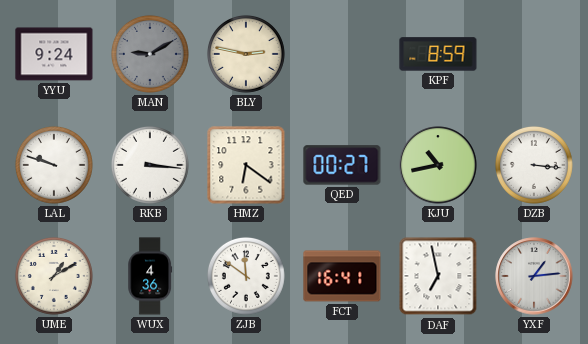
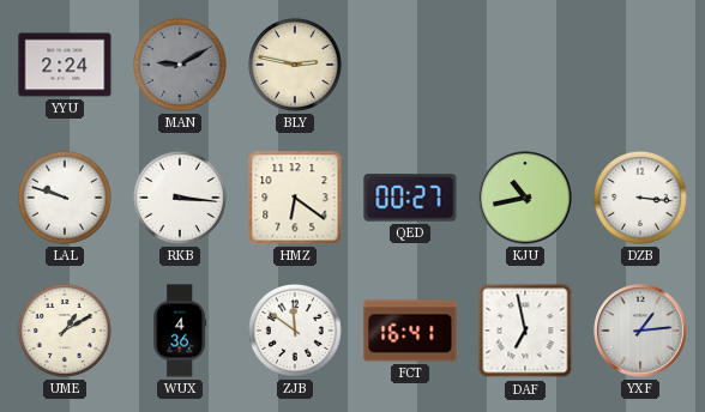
YYU: 9:24 -> 2:24
KPF: 8:59 -> none
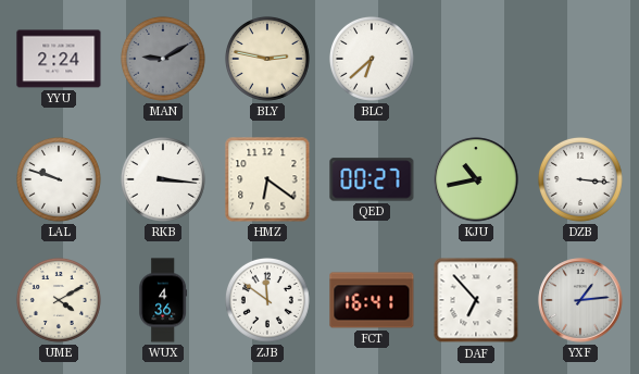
BLC: none -> 6:38
UME: 1:10 -> 4:10
DAF: 6:58 -> 6:53
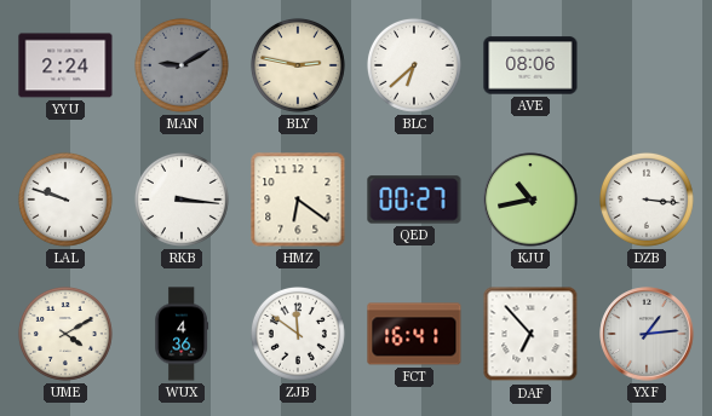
AVE: none -> 08:06
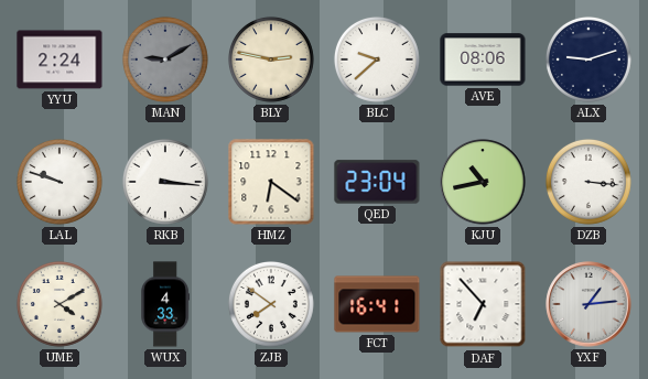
BLC: 6:38 -> 9:38
ALX: none -> 9:12
QED: 00:27 -> 23:04
WUX: 4:36 -> 4:33
ZJB: 11:51 -> 7:51
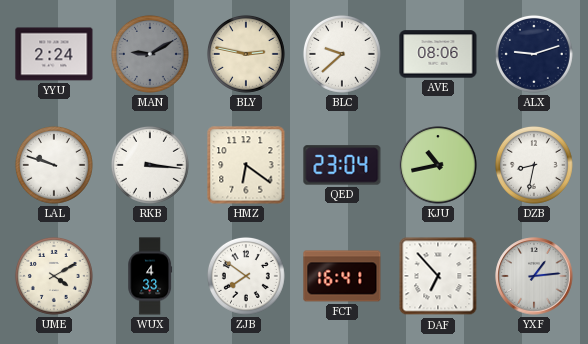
DZB: 3:16 -> 8:32
